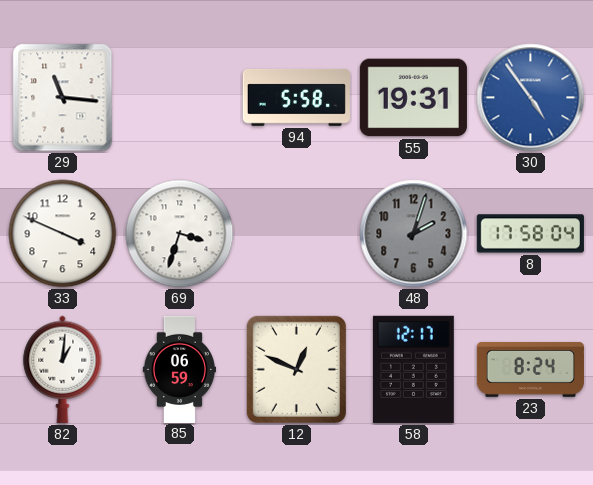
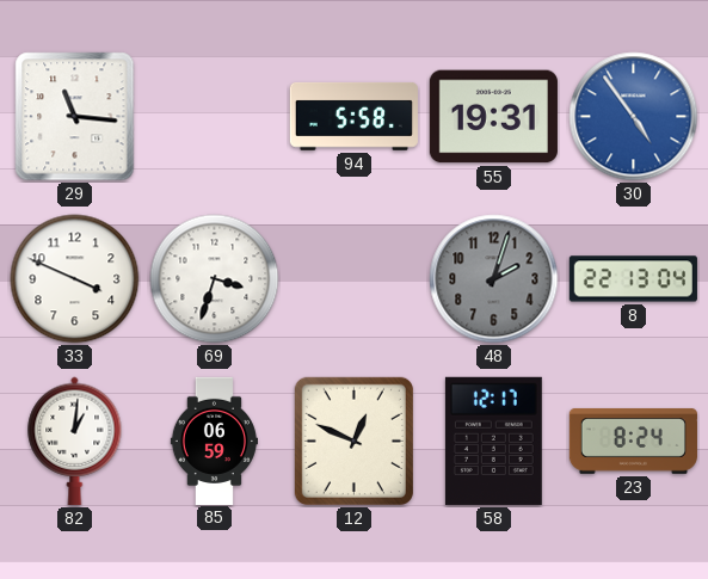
8: 17:58 -> 22:13
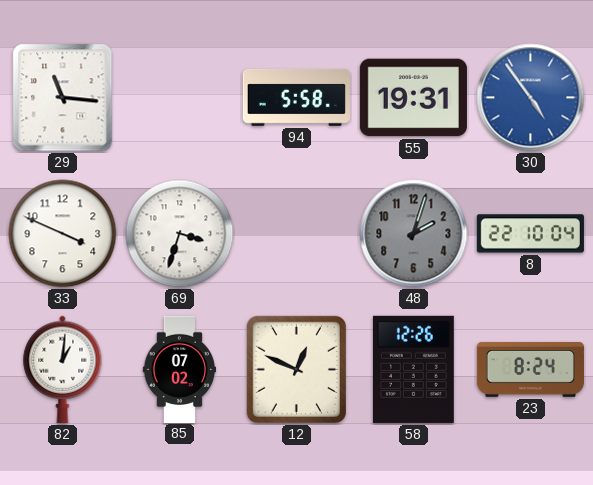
8: 22:13 -> 22:10
85: 06:59 -> 07:02
58: 12:17 -> 12:26
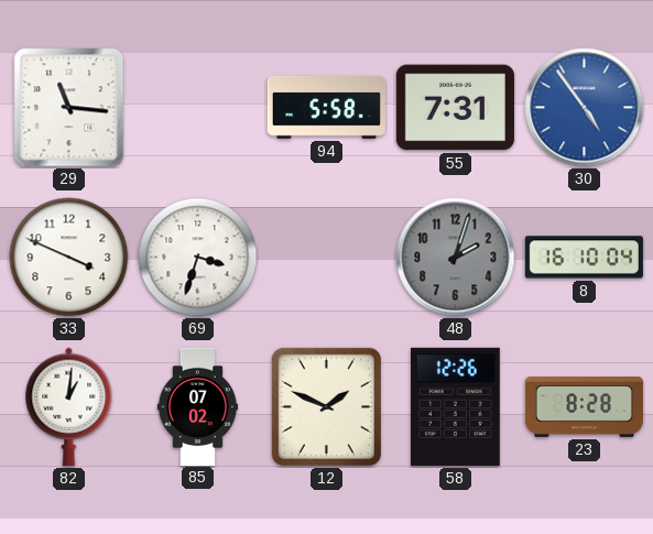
55: 19:31 -> 7:31
8: 22:10 -> 16:10
12: 12:49 -> 1:49
23: 8:24 -> 8:28
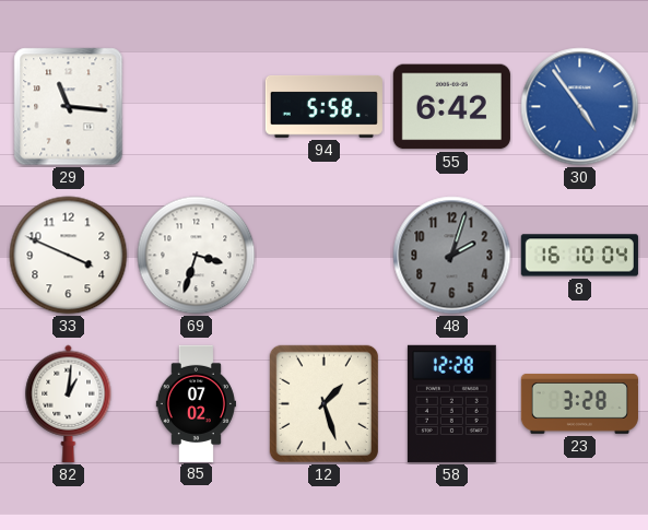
55: 7:31 -> 6:42
12: 1:49 -> 1:27
58: 12:26 -> 12:28
23: 8:28 -> 3:28
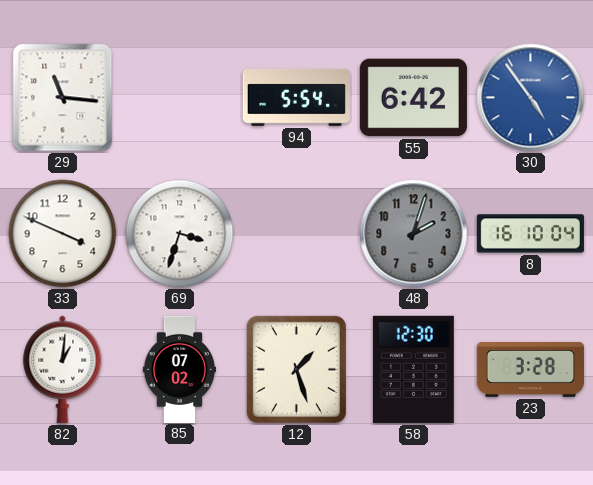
94: 5:58 -> 5:54
58: 12:28 -> 12:30
